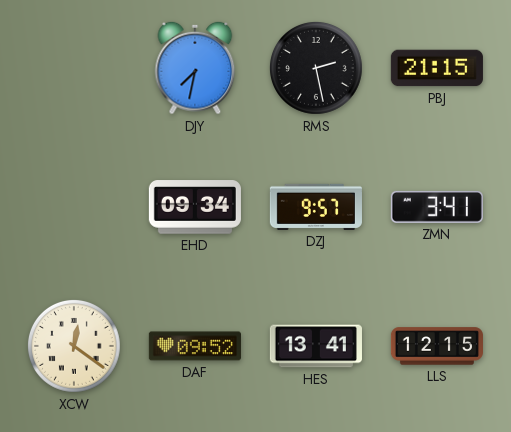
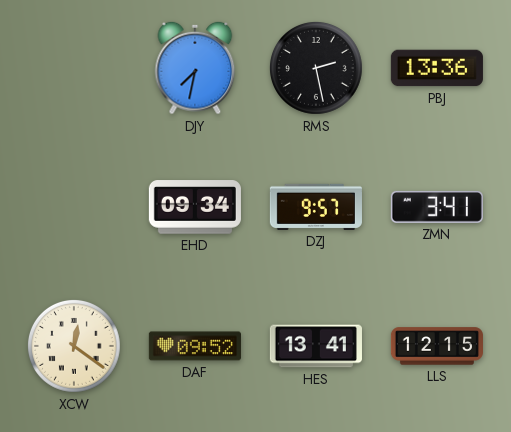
PBJ: 21:15 -> 13:36
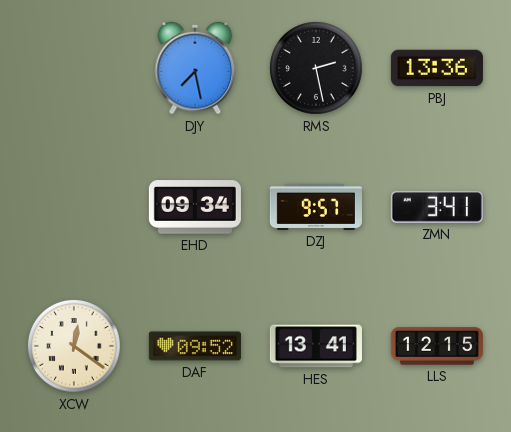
DJY: 7:32 -> 7:28
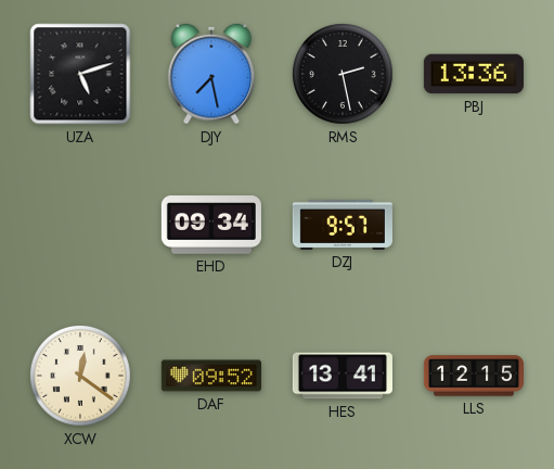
UZA: none -> 5:12
ZMN: 3:41 -> none
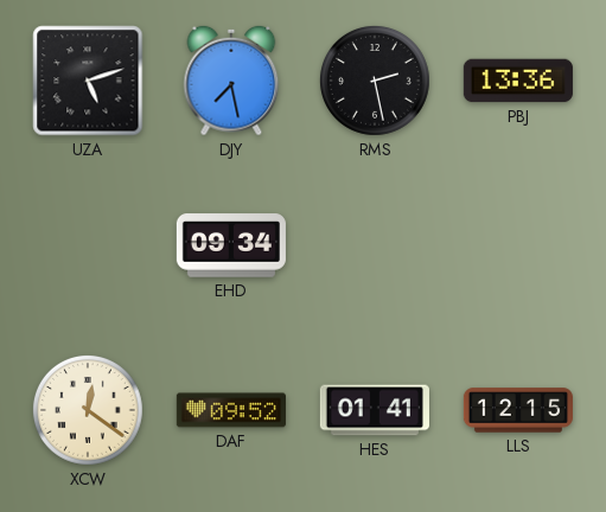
DZJ: 9:57 -> none
HES: 13:41 -> 01:41
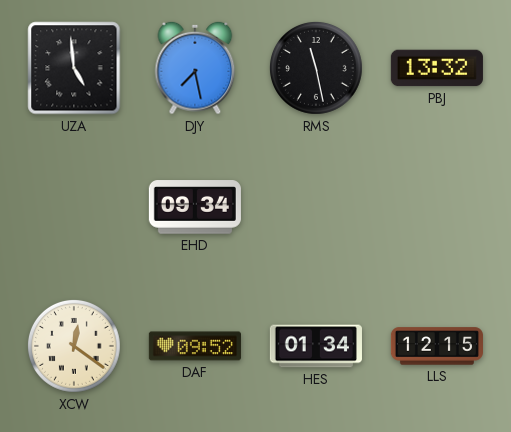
UZA: 5:12 -> 4:59
RMS: 2:28 -> 11:28
PBJ: 13:36 -> 13:32
HES: 01:41 -> 01:34
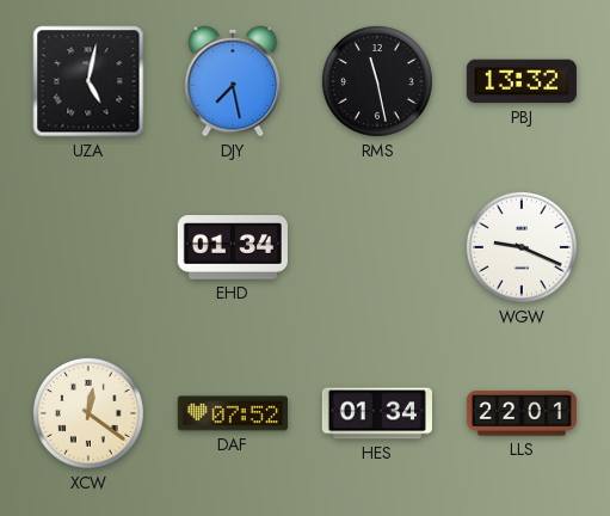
UZA: 4:59 -> 5:02
EHD: 09:34 -> 01:34
WGW: none -> 9:19
DAF: 09:52 -> 07:52
LLS: 12:15 -> 22:01
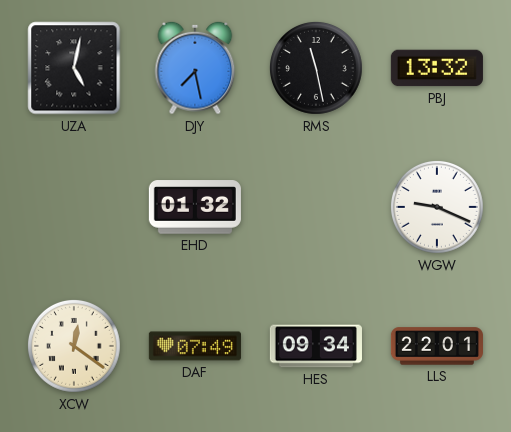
EHD: 01:34 -> 01:32
DAF: 07:52 -> 07:49
HES: 01:34 -> 09:34
